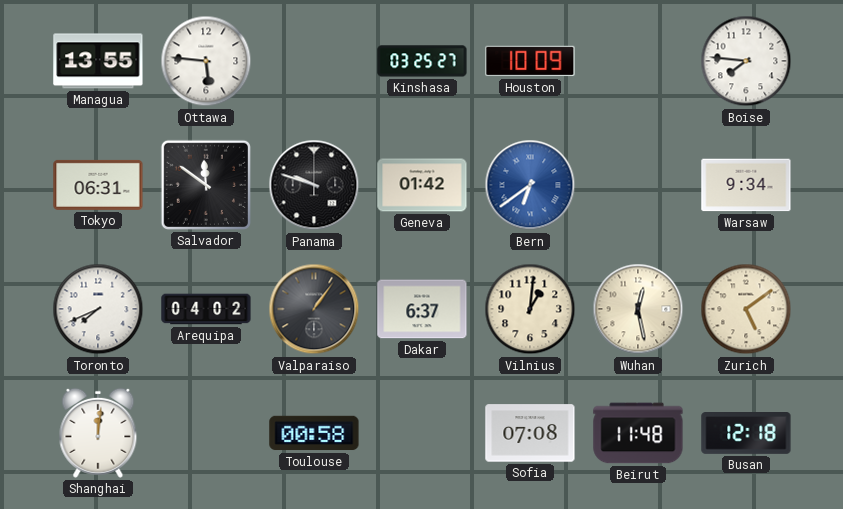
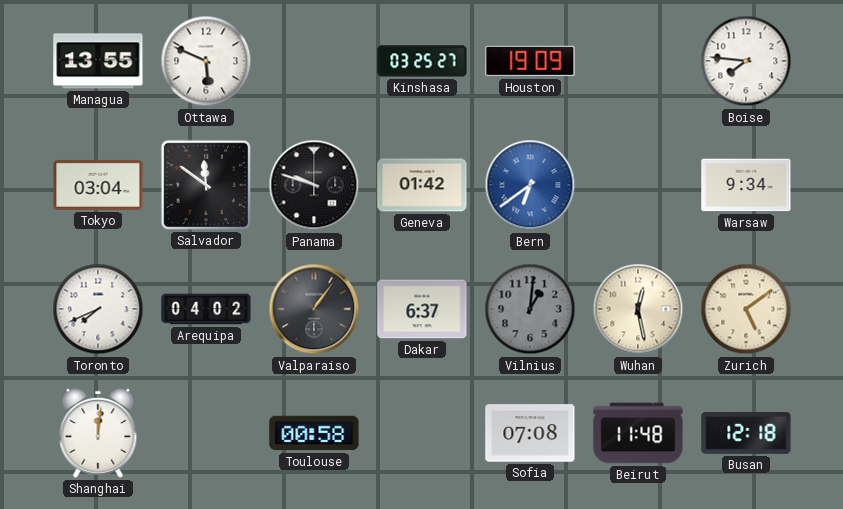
Ottawa: 5:46 -> 5:49
Houston: 10:09 -> 19:09
Tokyo: 06:31 -> 03:04
Vilnius dial: cream -> grey
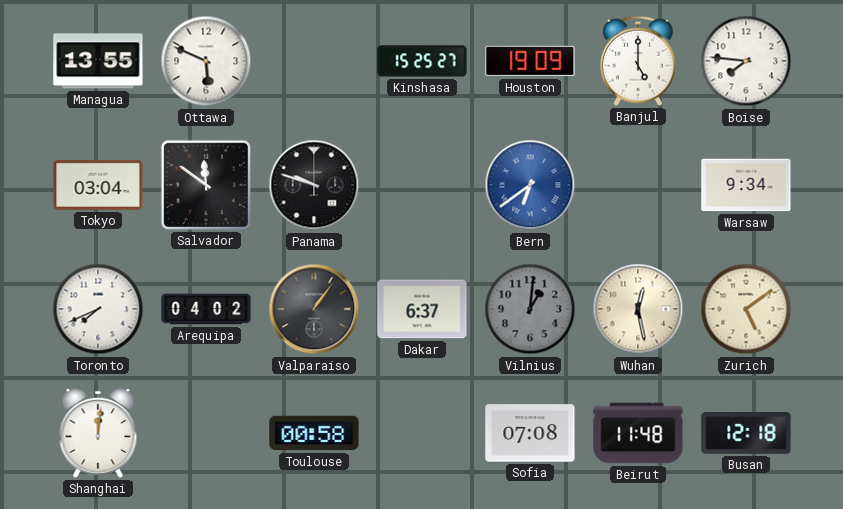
Kinshasa: 03:25 -> 15:25
Banjul: none -> 5:00
Geneva: 01:42 -> none
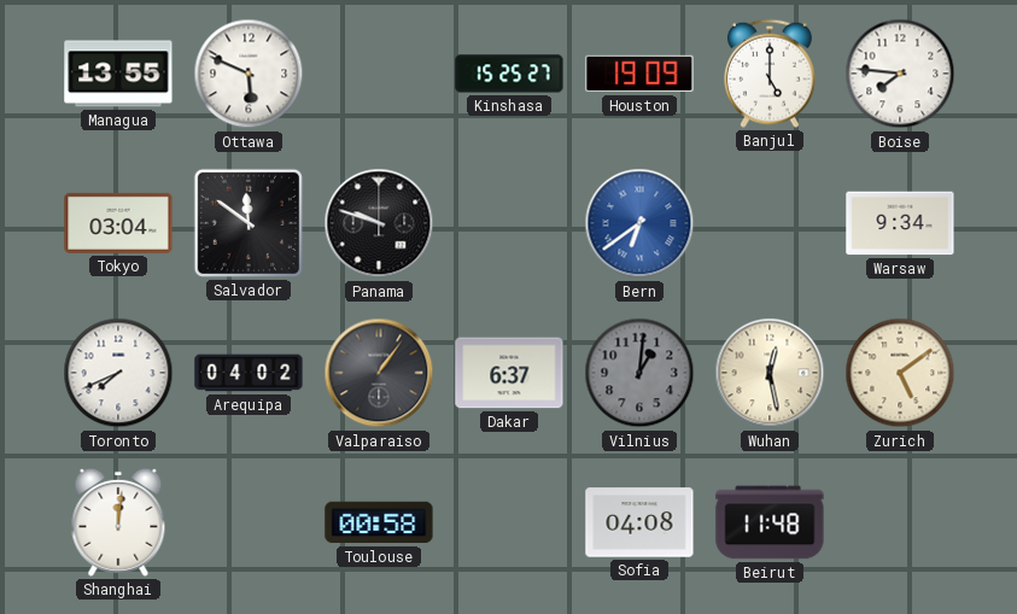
Sofia: 07:08 -> 04:08
Busan: 12:18 -> none
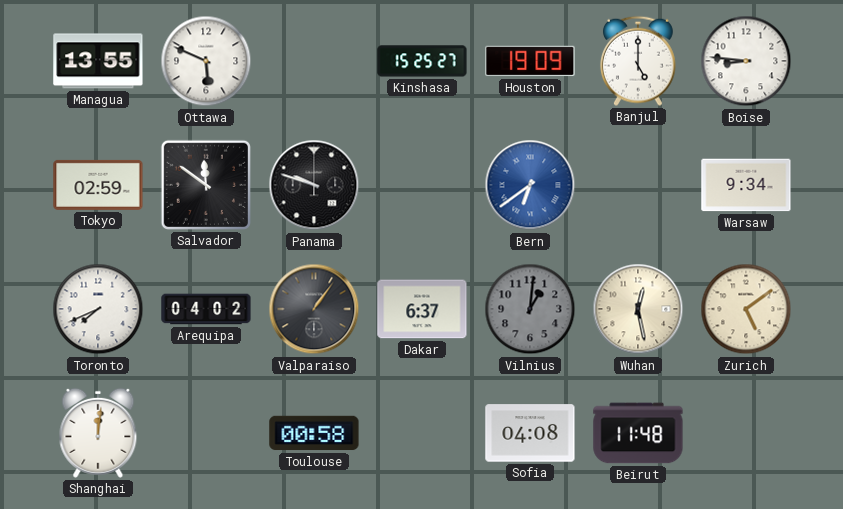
Boise: 7:46 -> 8:46
Tokyo: 03:04 -> 02:59
